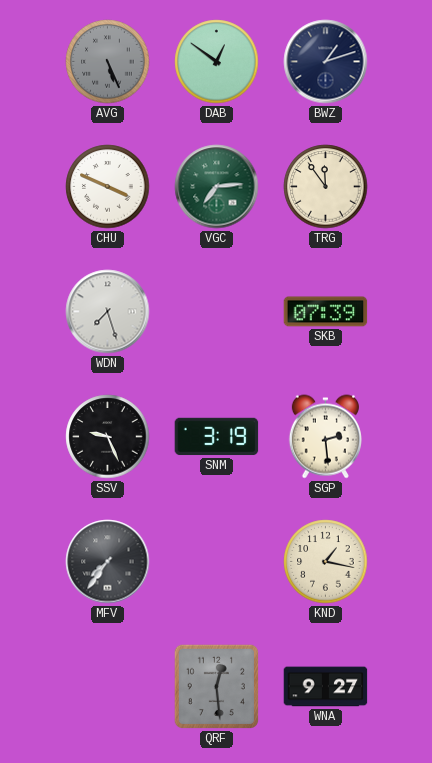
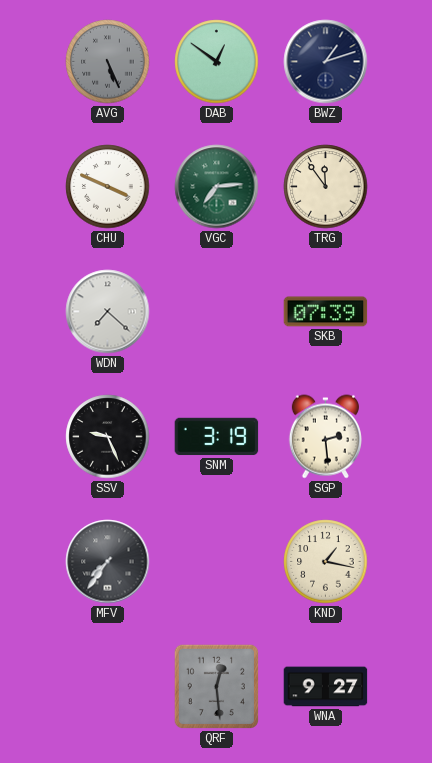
WDN: 7:27 -> 7:22
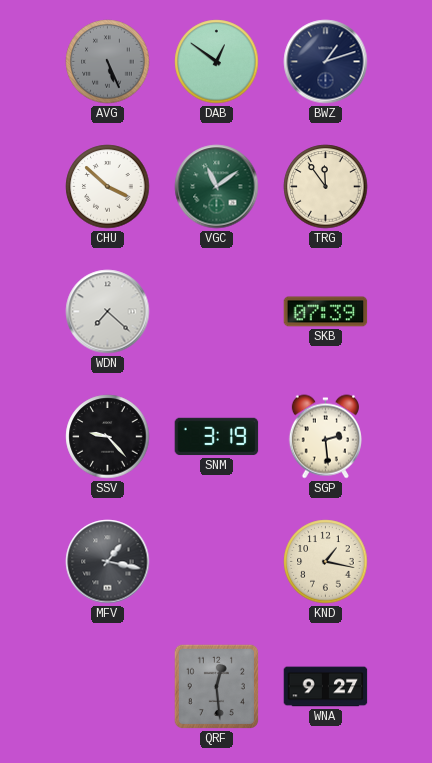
CHU: 3:49 -> 3:52
VGC: 7:14 -> 11:09
SSV: 9:26 -> 9:23
MFV: 7:36 -> 1:17
